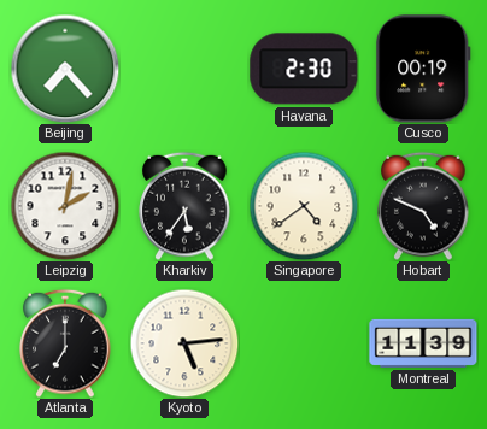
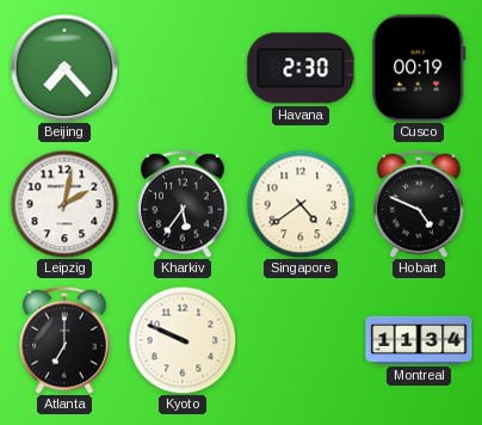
Kyoto: 5:14 -> 9:49
Montreal: 11:39 -> 11:34
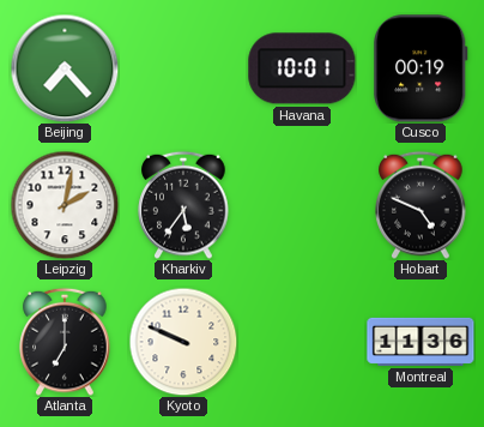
Havana: 2:30 -> 10:01
Singapore: 4:39 -> none
Montreal: 11:34 -> 11:36
